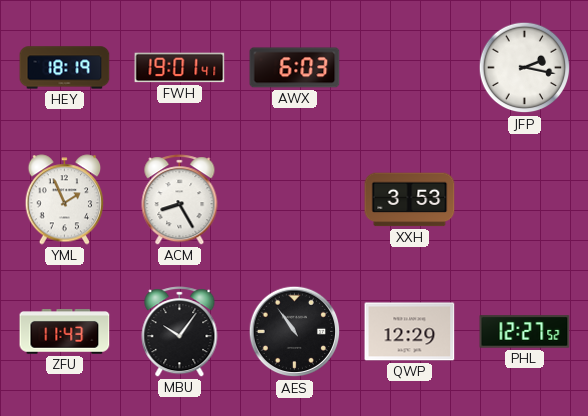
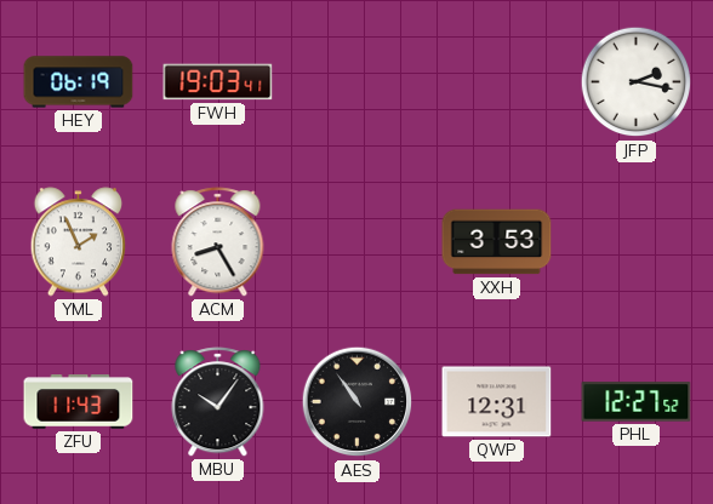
HEY: 18:19 -> 06:19
FWH: 19:01 -> 19:03
AWX: 6:03 -> none
QWP: 12:29 -> 12:31
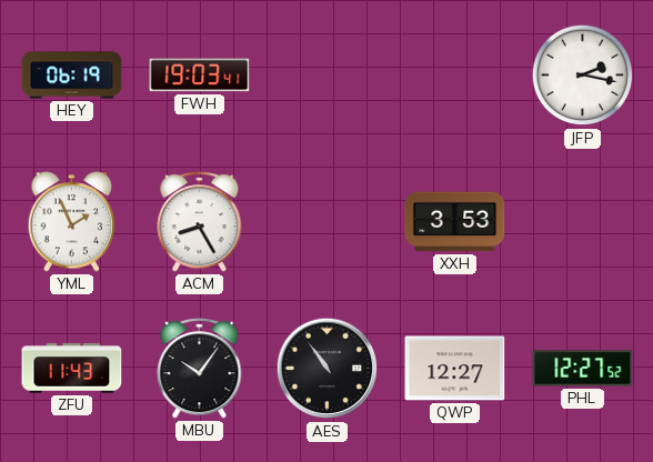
QWP: 12:31 -> 12:27
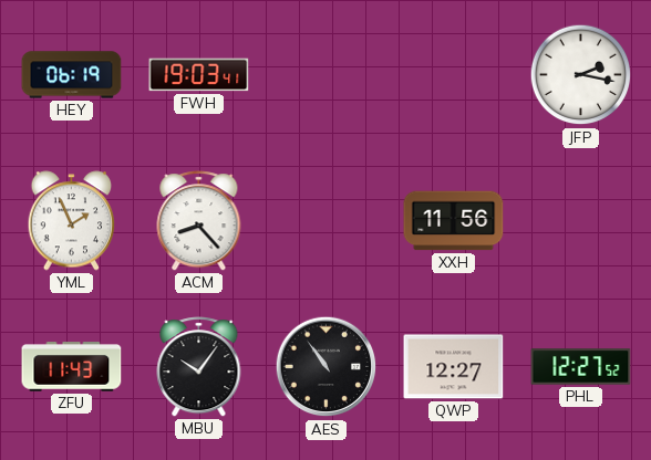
ACM: 8:25 -> 8:23
XXH: 3:53 -> 11:56
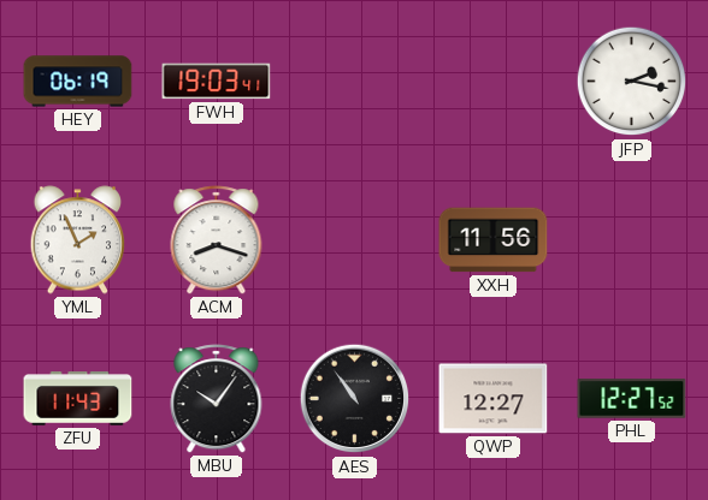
ACM: 8:23 -> 8:18
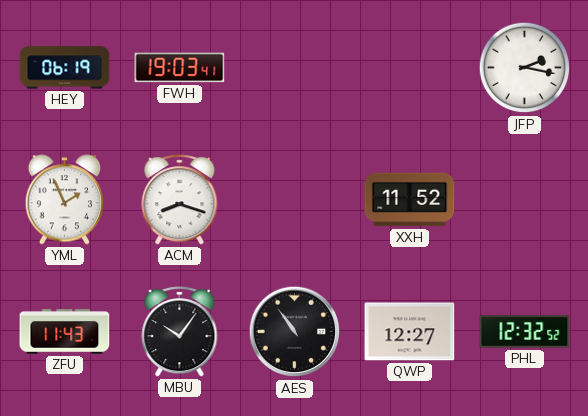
XXH: 11:56 -> 11:52
PHL: 12:27 -> 12:32
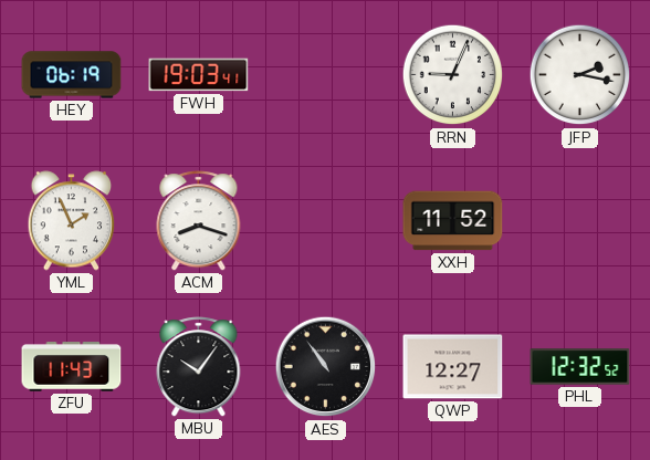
RRN: none -> 9:04
